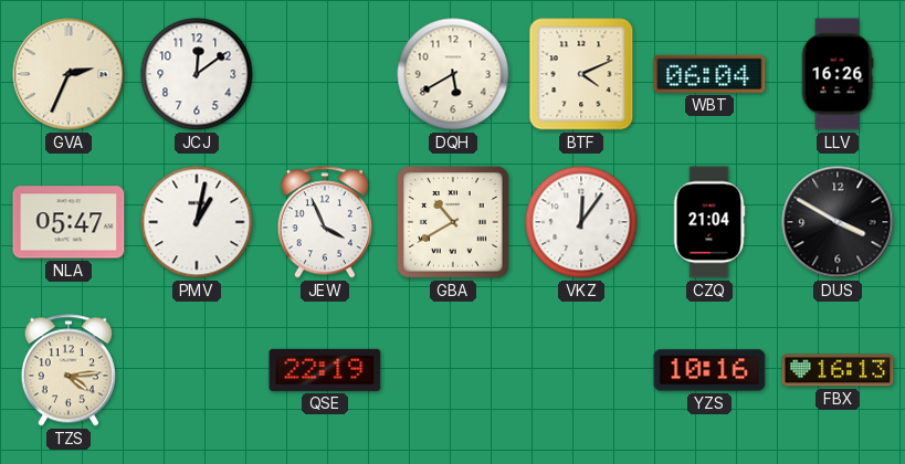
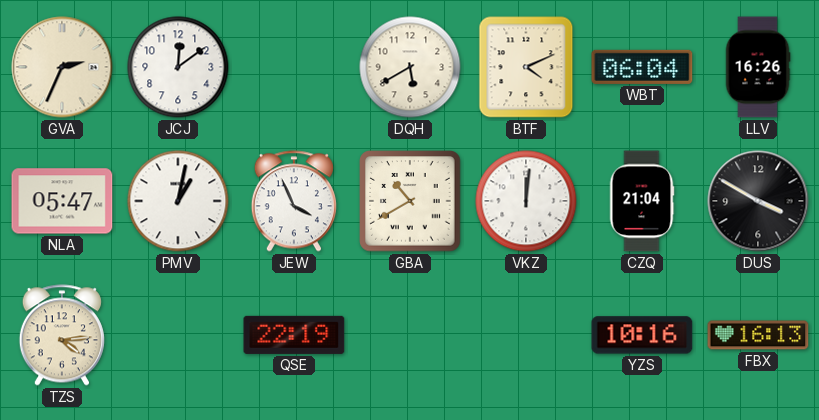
VKZ: 12:06 -> 12:01
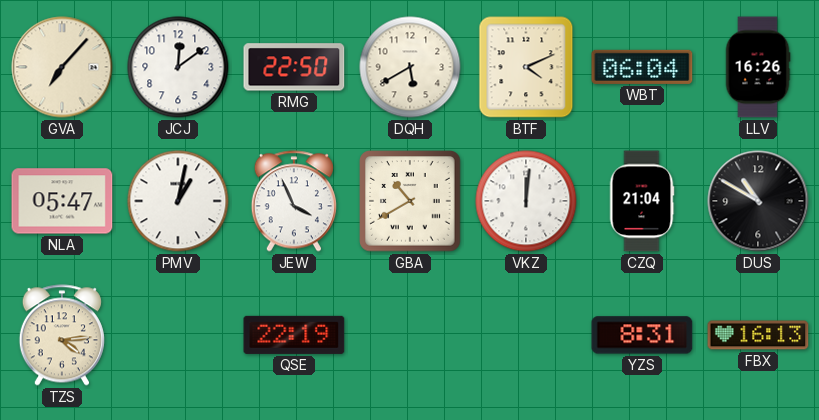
GVA: 2:34 -> 7:07
RMG: none -> 22:50
DUS: 3:50 -> 10:50
YZS: 10:16 -> 8:31
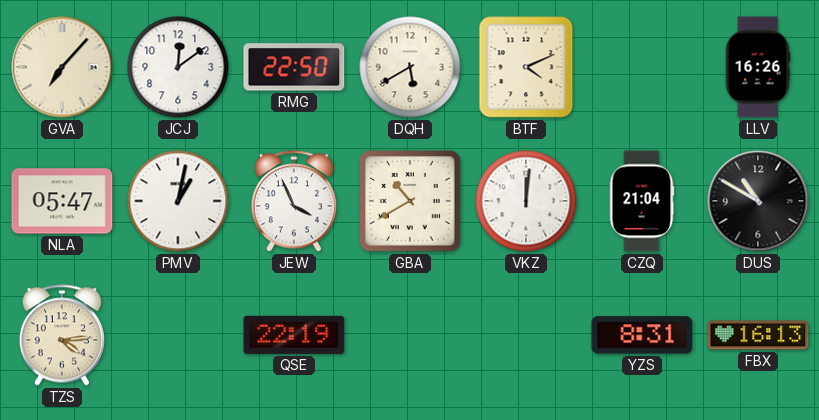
WBT: 06:04 -> none
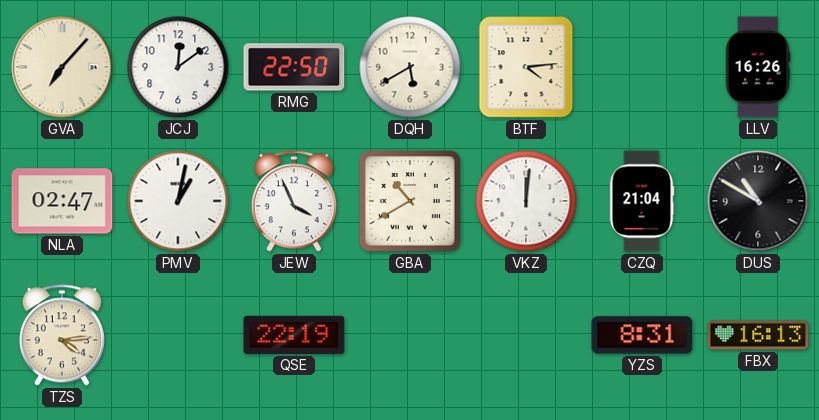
BTF: 4:11 -> 4:14
NLA: 05:47 -> 02:47
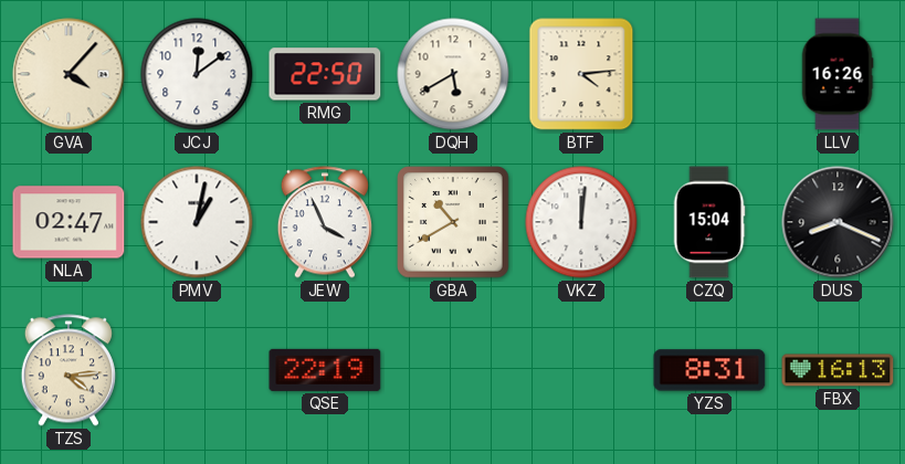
GVA: 7:07 -> 4:07
CZQ: 21:04 -> 15:04
DUS: 10:50 -> 8:19
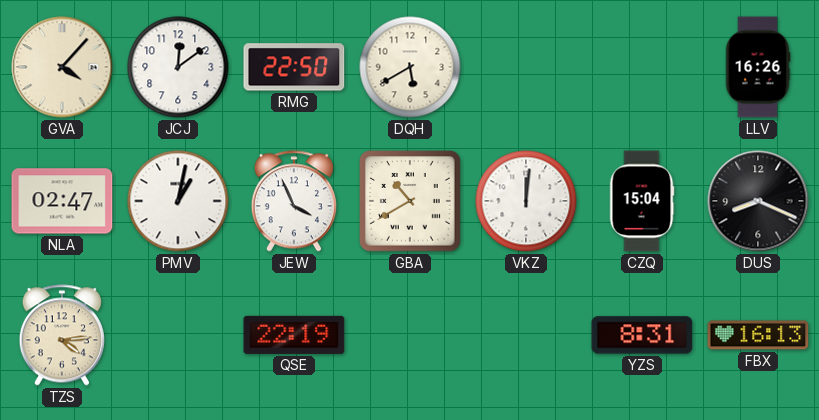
BTF: 4:14 -> none
